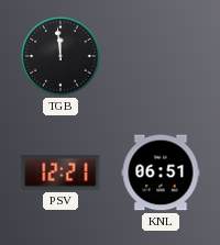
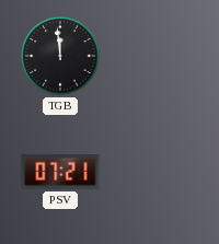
PSV: 12:21 -> 07:21
KNL: 06:51 -> none
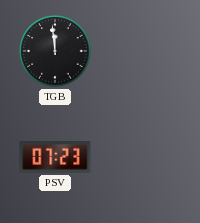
PSV: 07:21 -> 07:23
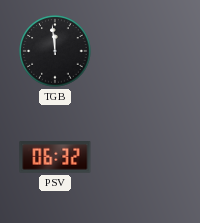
PSV: 07:23 -> 06:32
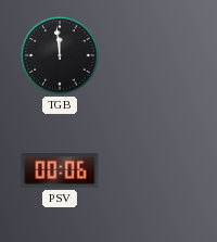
PSV: 06:32 -> 00:06
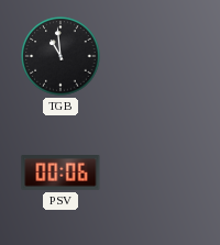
TGB: 11:59 -> 10:59
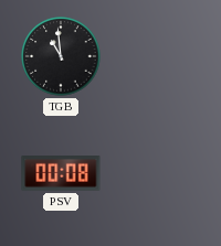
PSV: 00:06 -> 00:08
